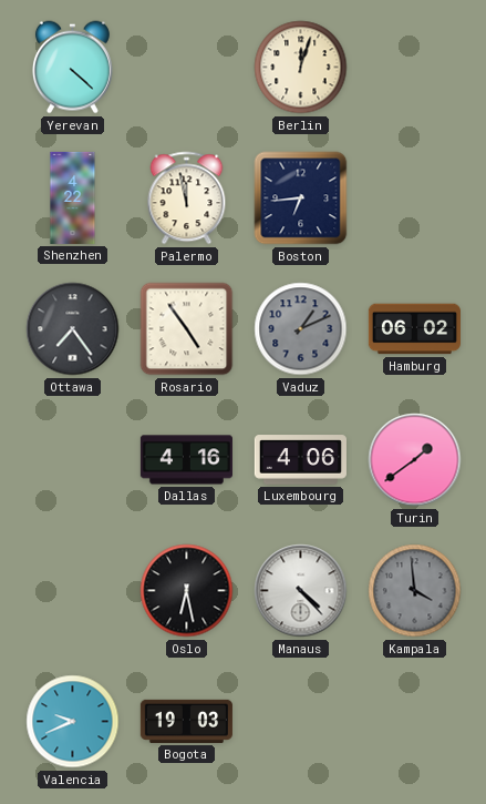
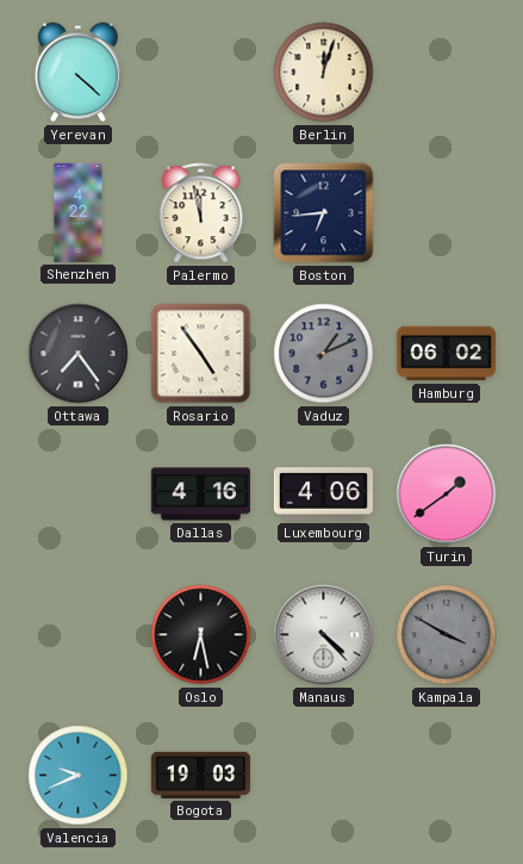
Kampala: 3:59 -> 3:50
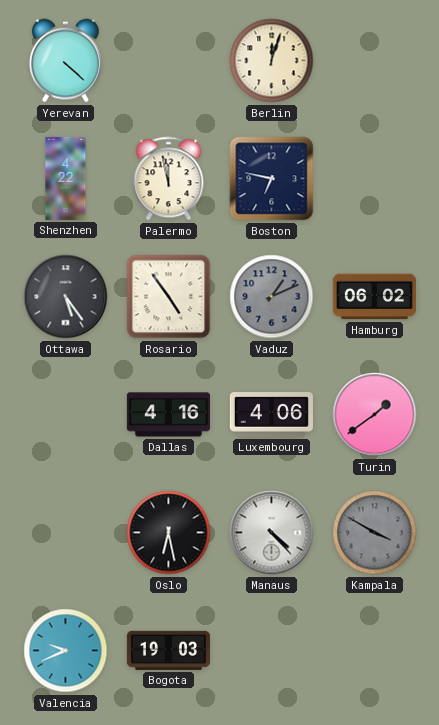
Boston: 6:44 -> 6:47
Ottawa: 7:24 -> 5:24
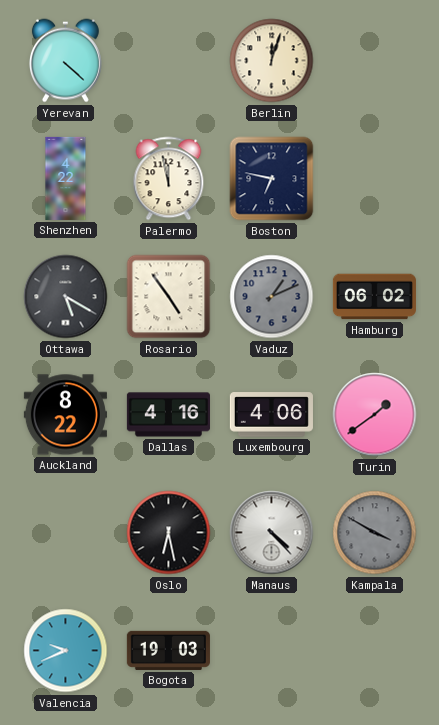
Ottawa: 5:24 -> 5:20
Auckland: none -> 8:22
